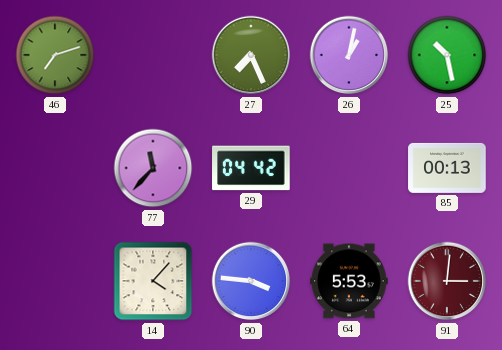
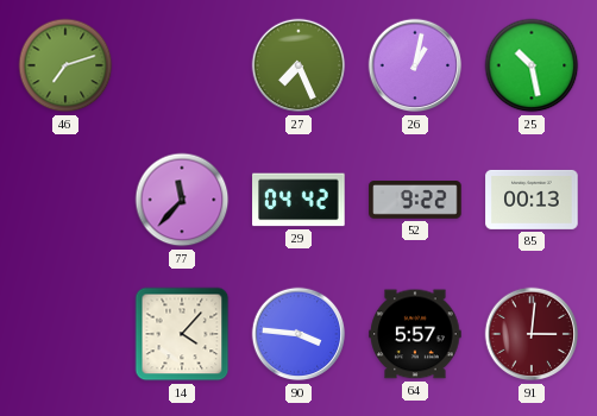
52: none -> 9:22
64: 5:53 -> 5:57
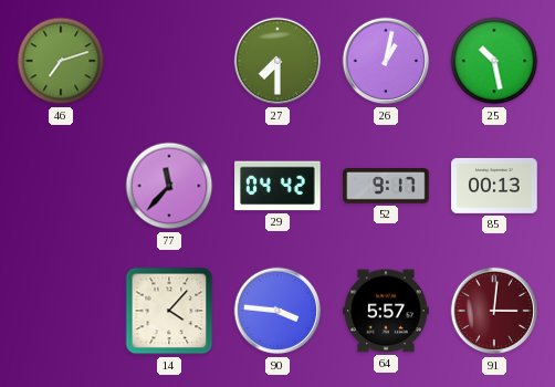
27: 7:26 -> 7:30
52: 9:22 -> 9:17
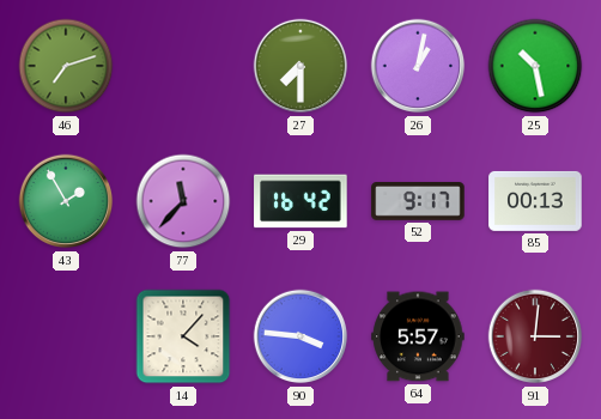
43: none -> 1:55
29: 04:42 -> 16:42
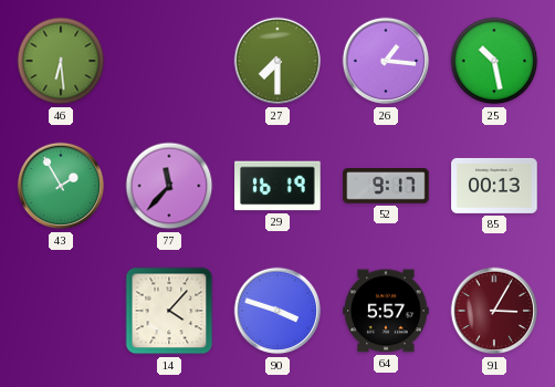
46: 7:12 -> 6:29
26: 1:02 -> 1:16
29: 16:42 -> 16:19
90: 3:46 -> 3:48
91: 3:01 -> 3:05
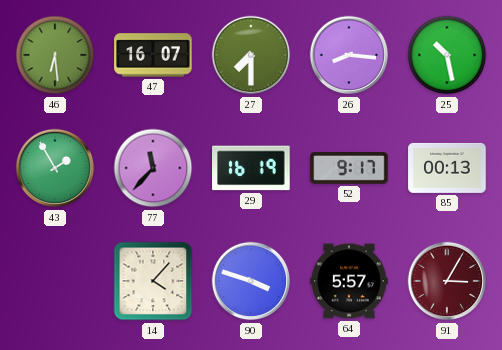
47: none -> 16:07
26: 1:16 -> 8:16
